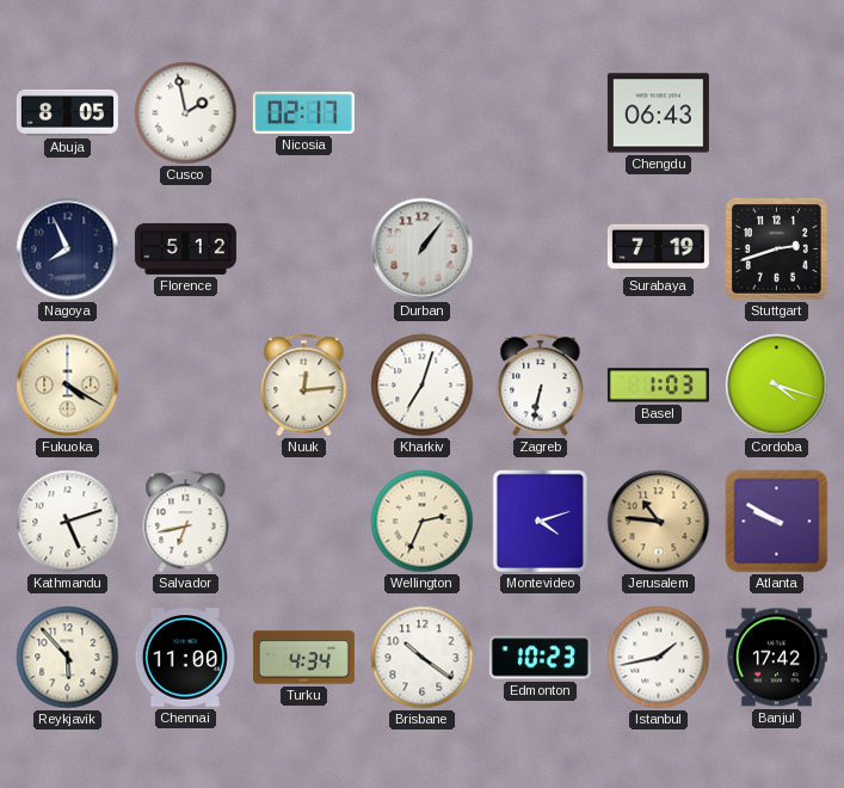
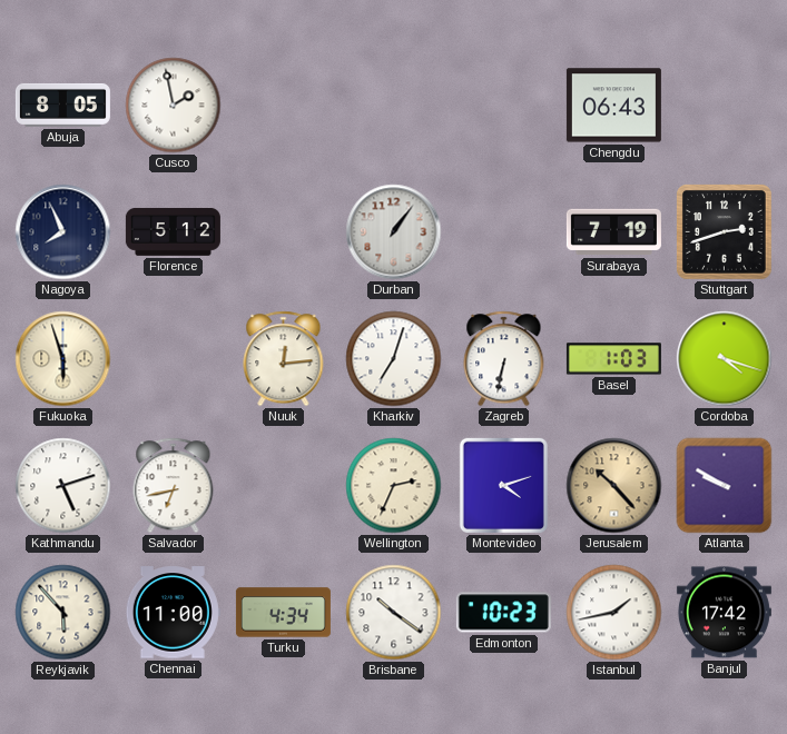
Nicosia: 02:17 -> none
Fukuoka: 4:20 -> 5:57
Jerusalem: 10:46 -> 10:23
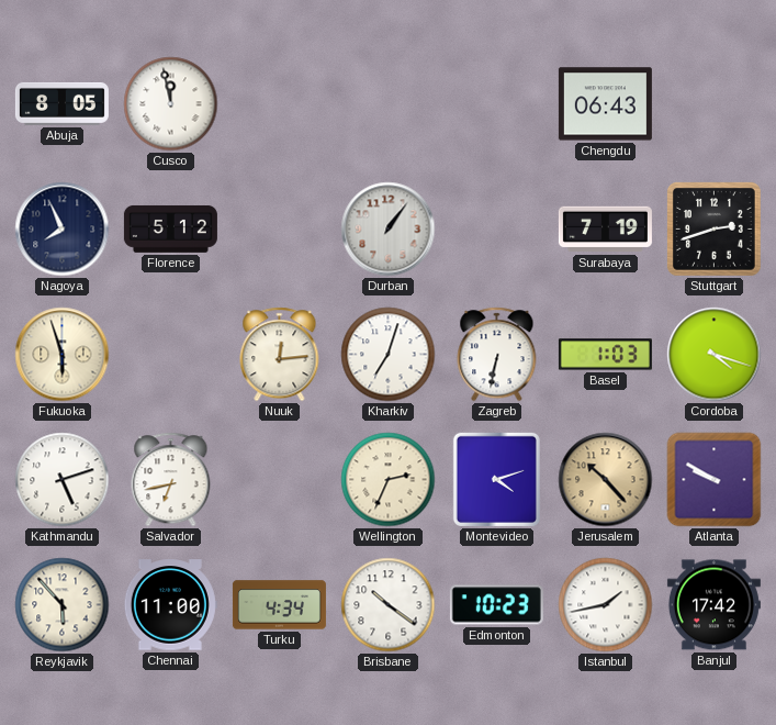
Cusco: 1:58 -> 11:58
